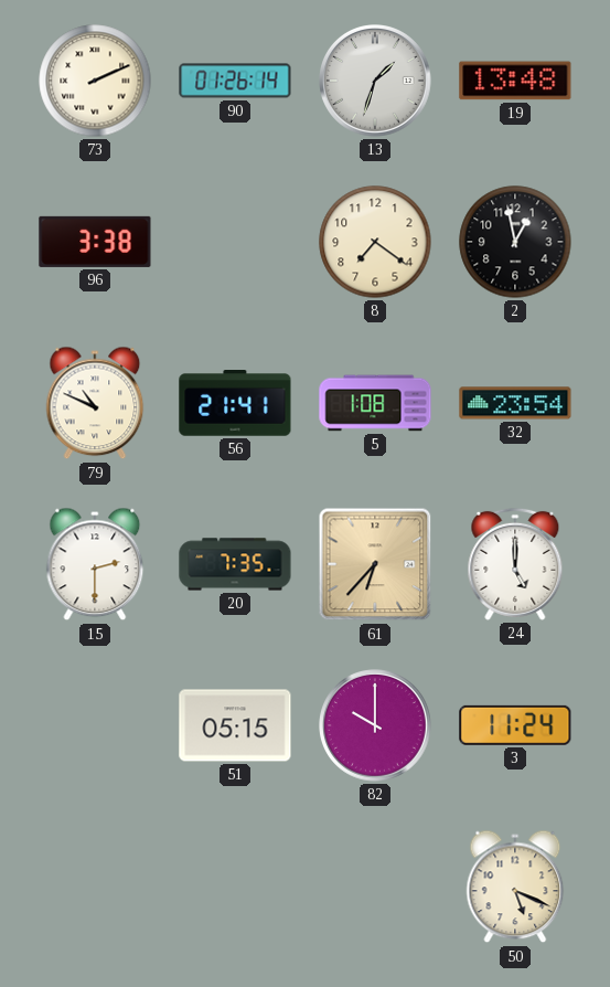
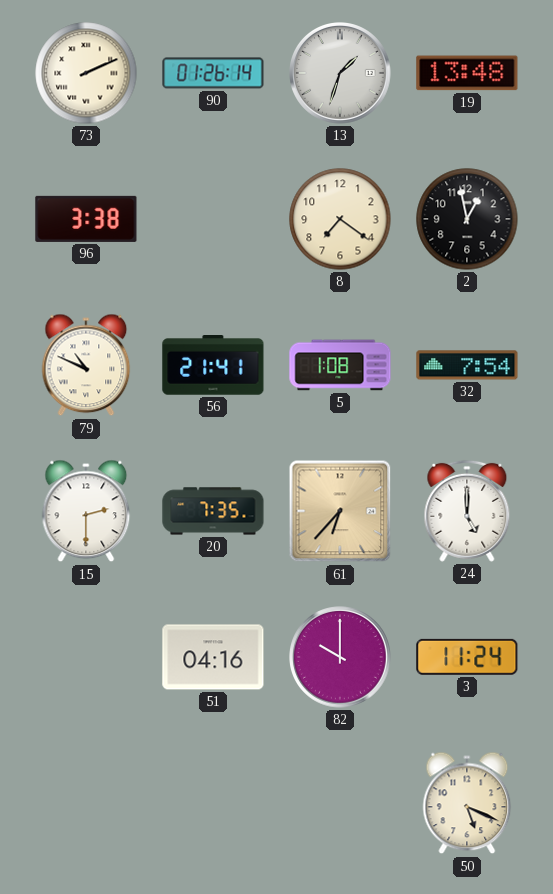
32: 23:54 -> 7:54
51: 05:15 -> 04:16
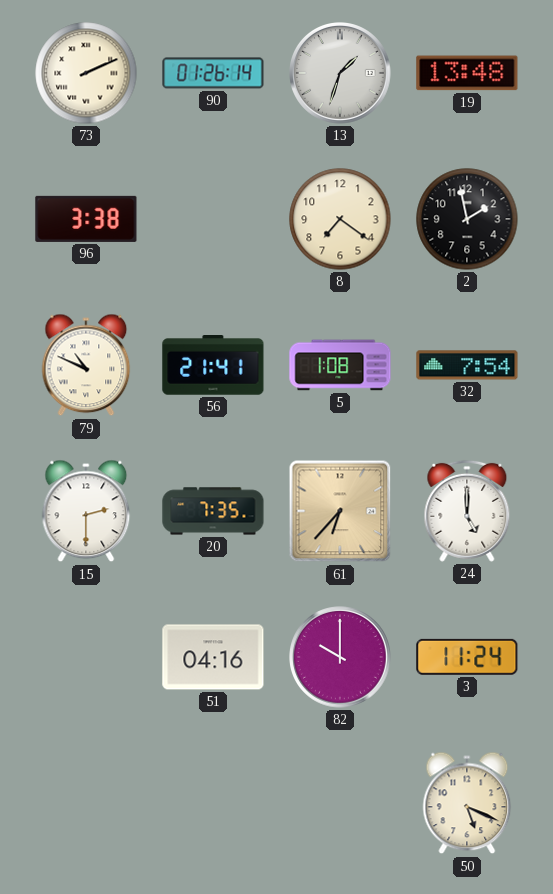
2: 12:58 -> 1:58
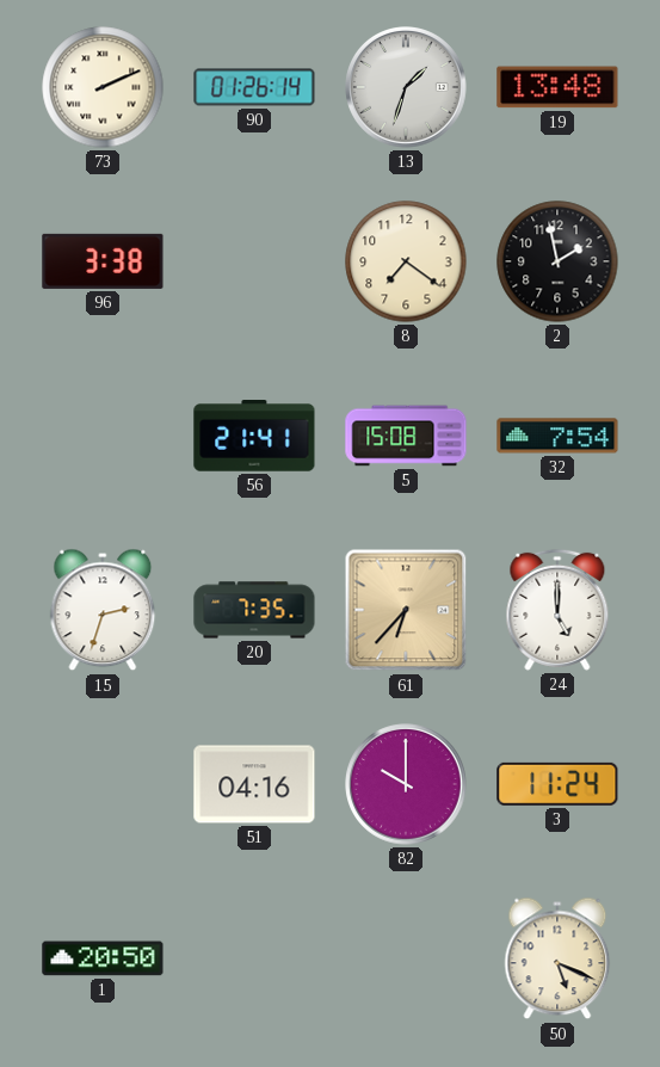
79: 10:49 -> none
5: 1:08 -> 15:08
15: 2:30 -> 2:33
1: none -> 20:50
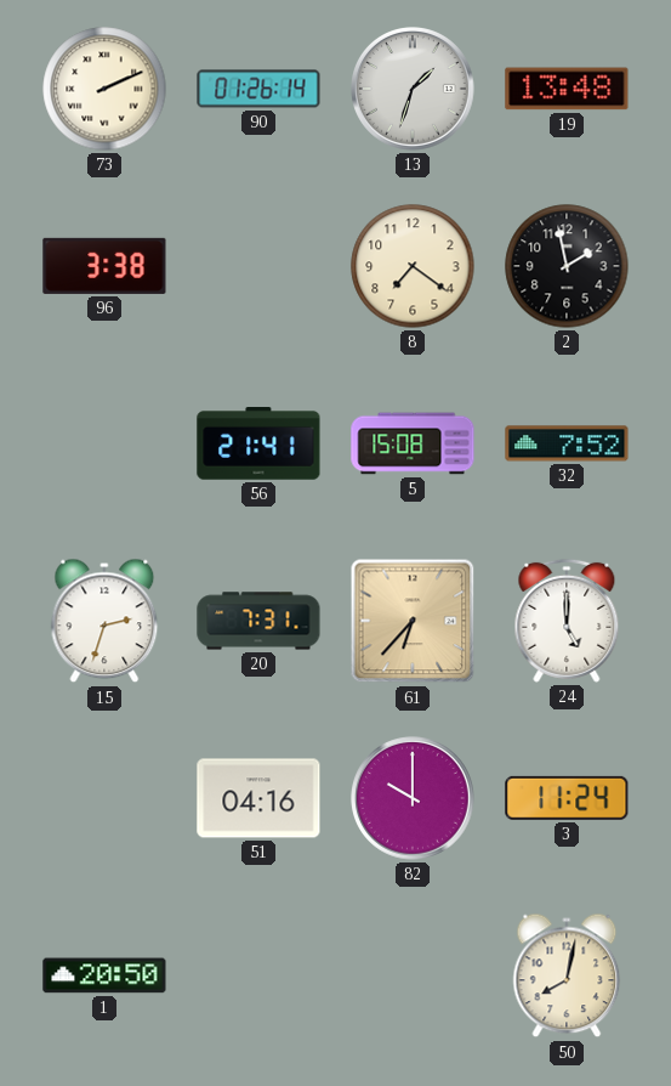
32: 7:54 -> 7:52
20: 7:35 -> 7:31
50: 5:19 -> 8:02
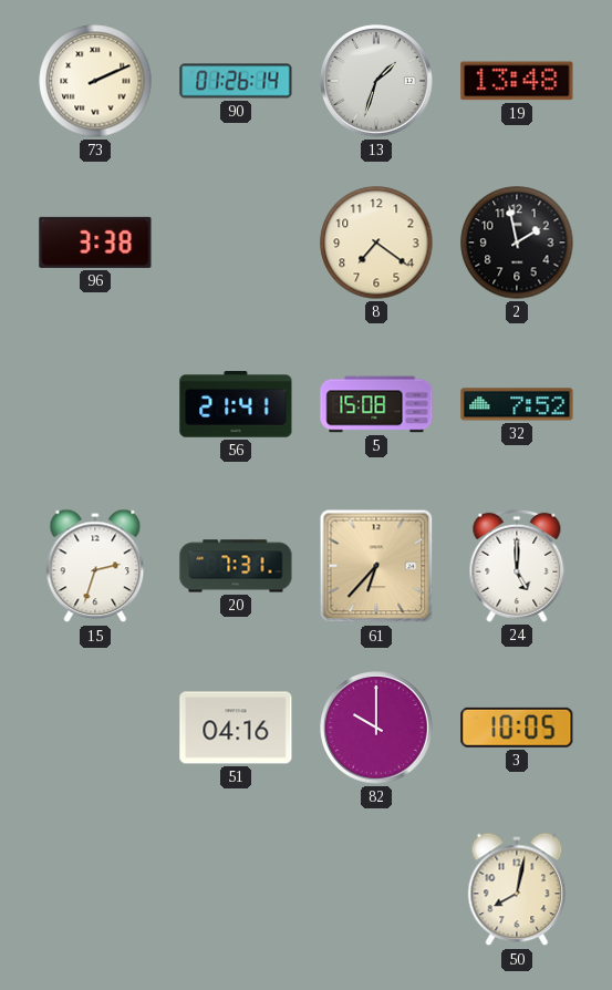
3: 11:24 -> 10:05
1: 20:50 -> none
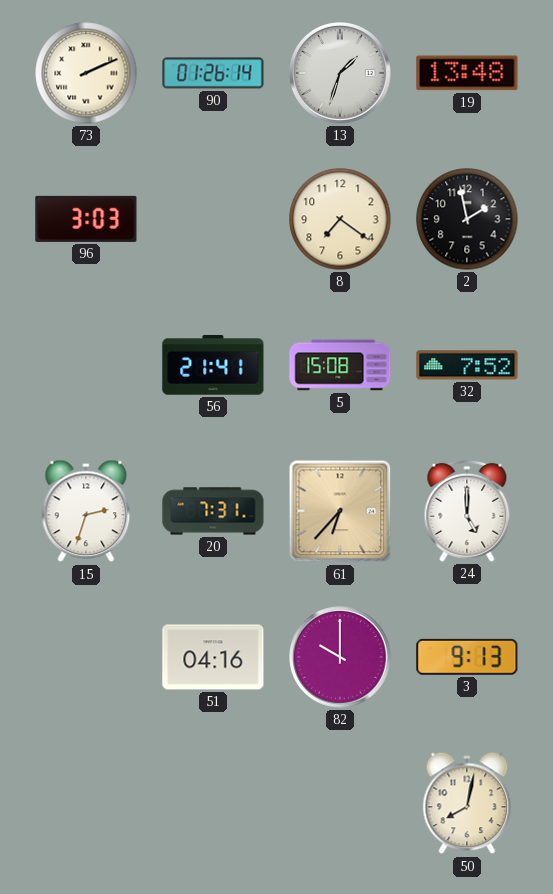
96: 3:38 -> 3:03
3: 10:05 -> 9:13
